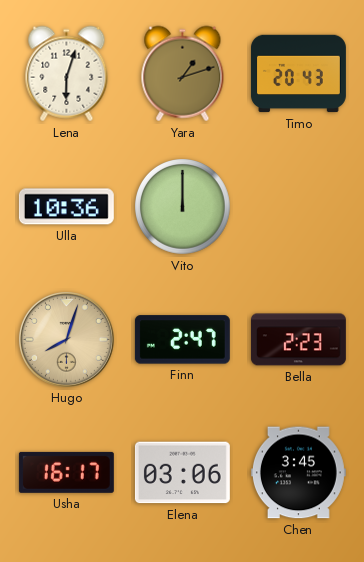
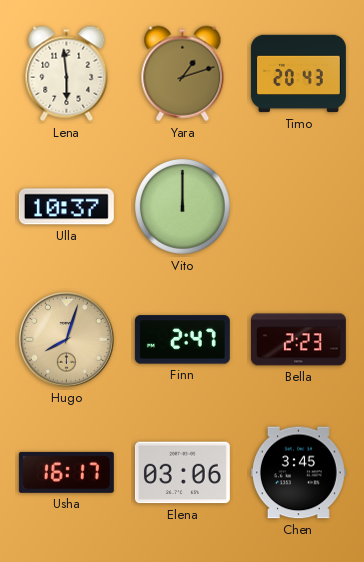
Lena: 6:03 -> 5:59
Ulla: 10:36 -> 10:37
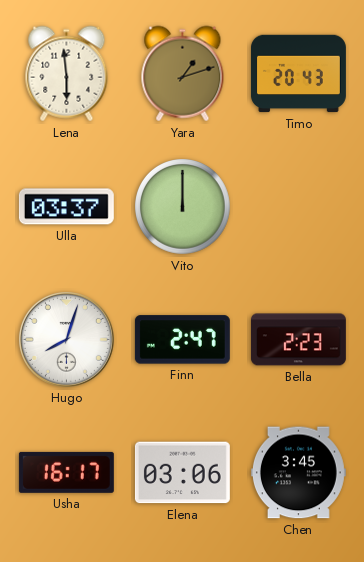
Ulla: 10:37 -> 03:37
Hugo dial: champagne -> white
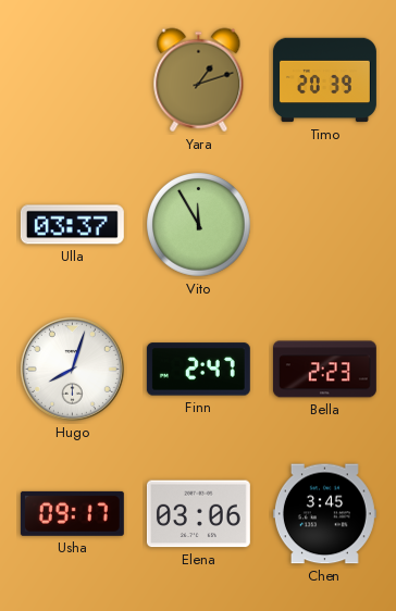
Lena: 5:59 -> none
Timo: 20:43 -> 20:39
Vito: 12:00 -> 11:55
Usha: 16:17 -> 09:17
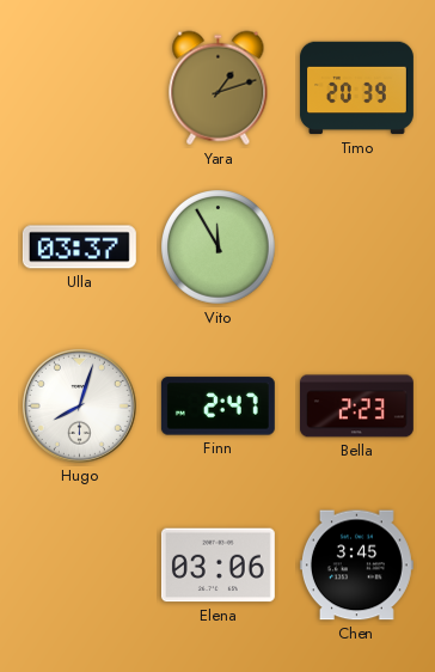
Usha: 09:17 -> none
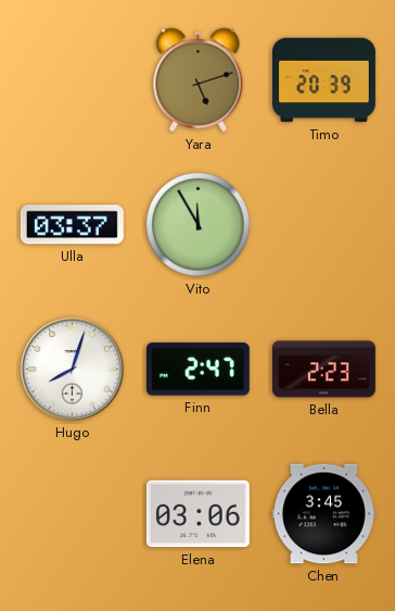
Yara: 1:12 -> 5:12
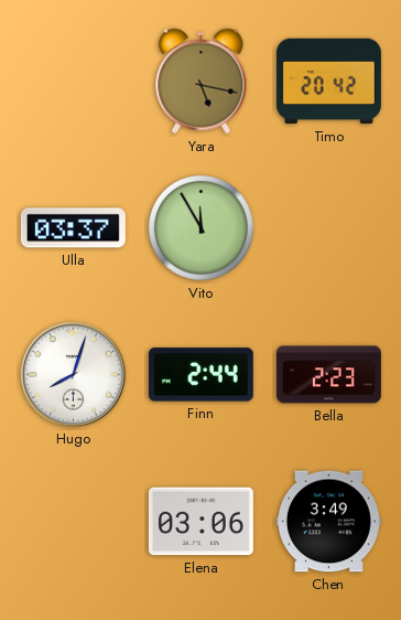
Yara: 5:12 -> 5:17
Timo: 20:39 -> 20:42
Finn: 2:47 -> 2:44
Chen: 3:45 -> 3:49
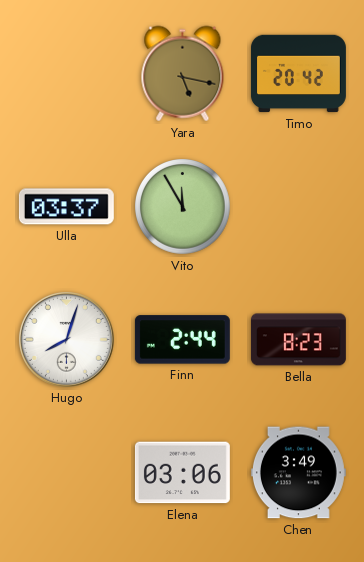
Bella: 2:23 -> 8:23
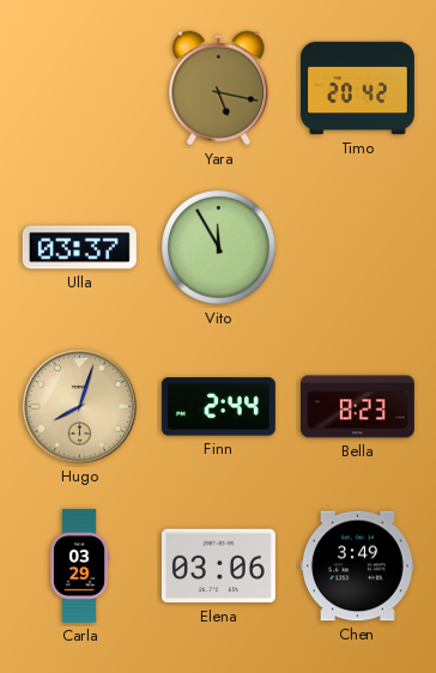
Hugo dial: white -> champagne
Carla: none -> 03:29
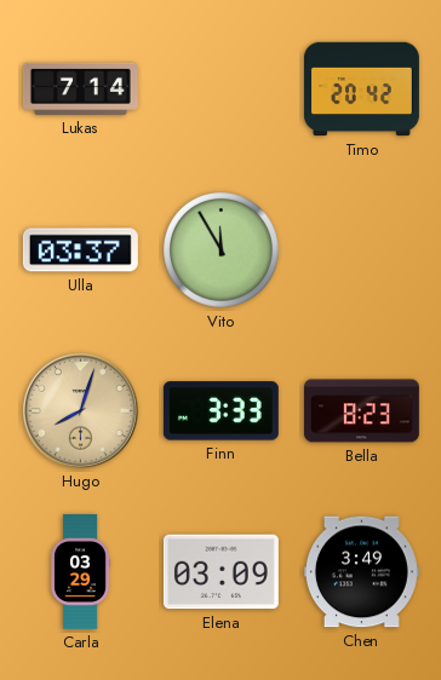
Lukas: none -> 7:14
Yara: 5:17 -> none
Finn: 2:44 -> 3:33
Elena: 03:06 -> 03:09
